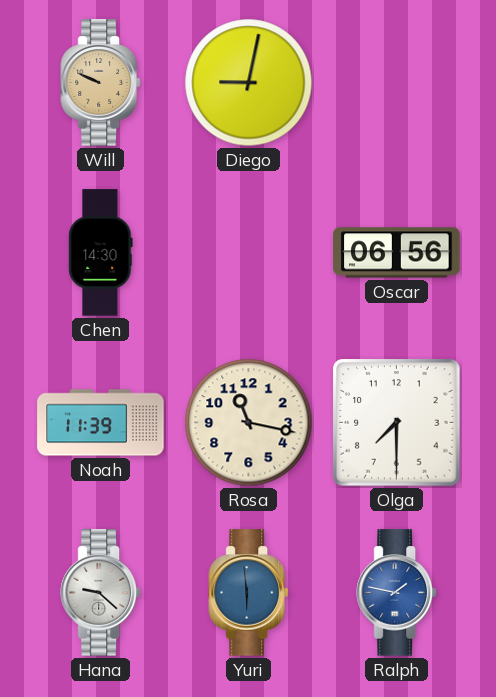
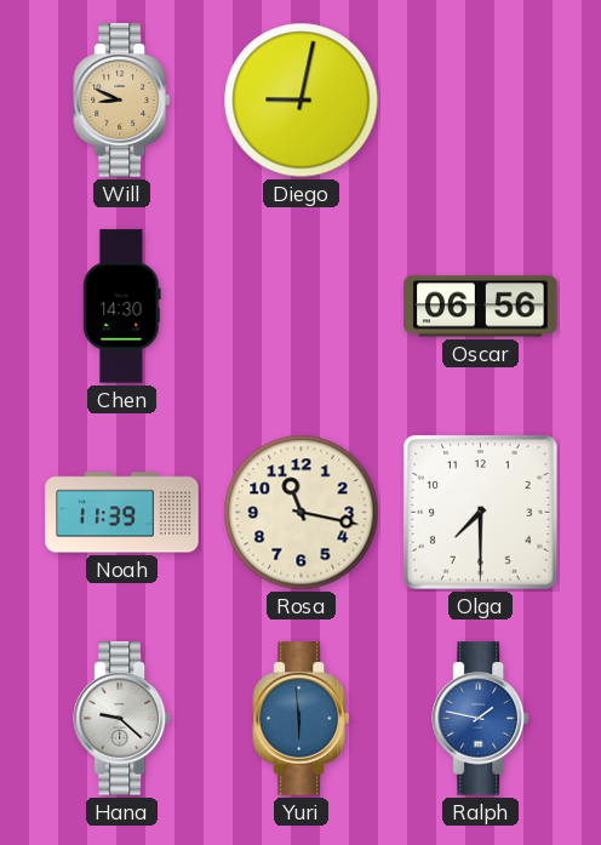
Will: 9:49 -> 8:49
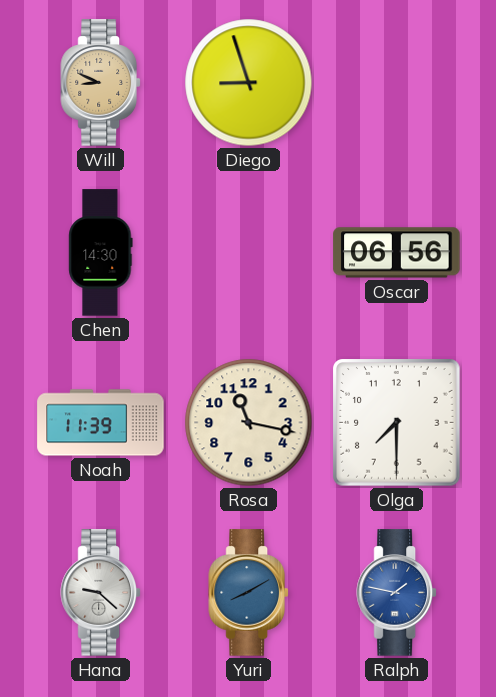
Diego: 9:02 -> 8:57
Yuri: 5:59 -> 8:10
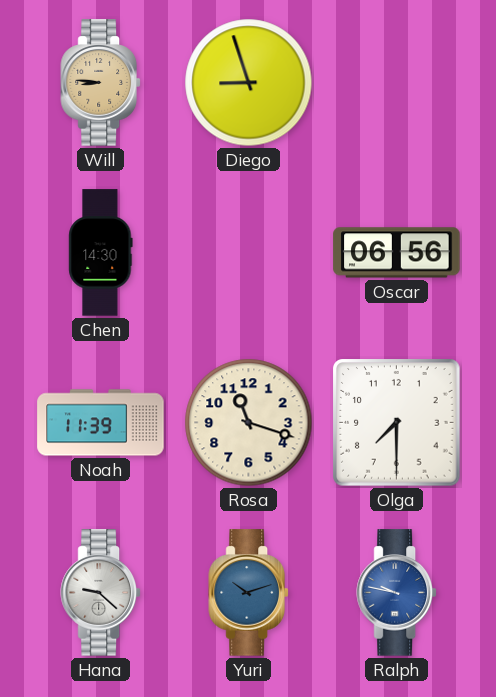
Will: 8:49 -> 8:46
Rosa: 11:17 -> 11:18
Yuri: 8:10 -> 10:12
Ralph: 1:47 -> 9:47
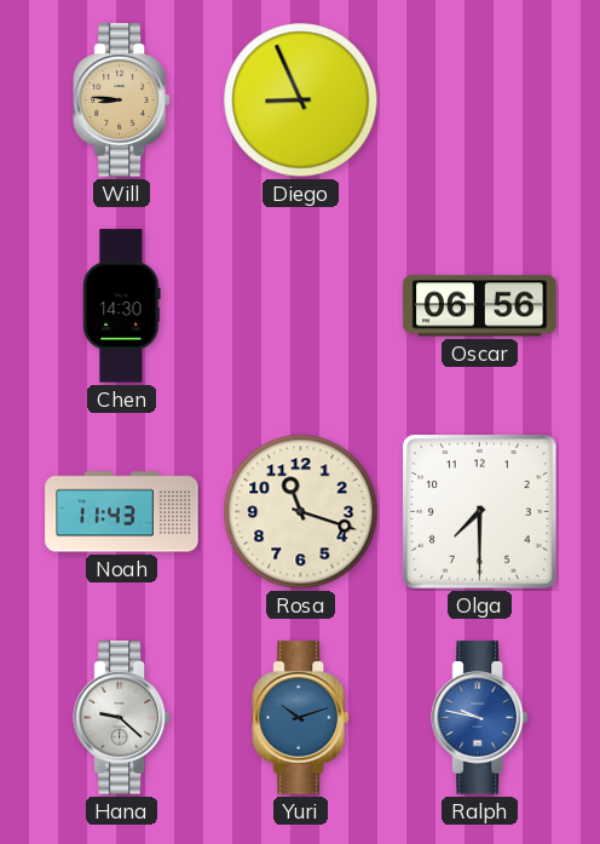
Diego: 8:57 -> 8:56
Noah: 11:39 -> 11:43
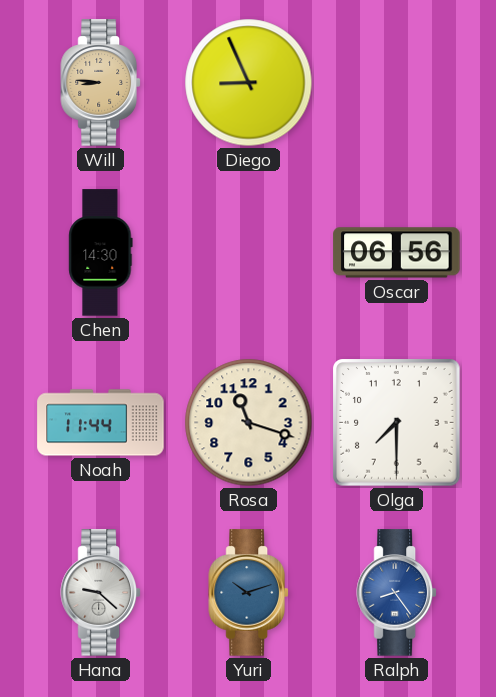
Noah: 11:43 -> 11:44
Ralph: 9:47 -> 8:24
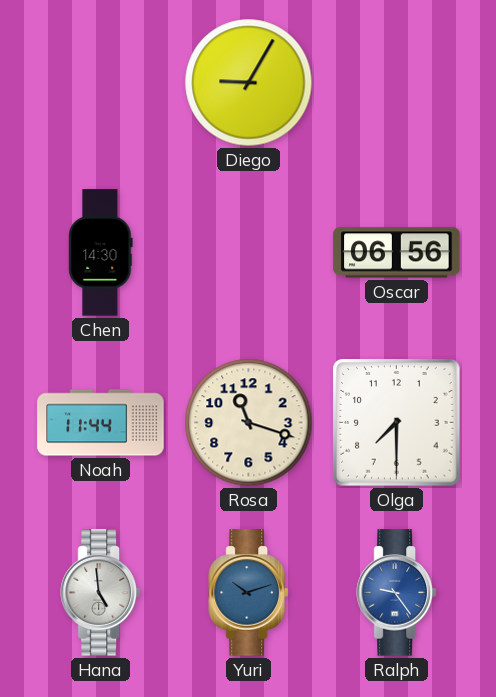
Will: 8:46 -> none
Diego: 8:56 -> 9:05
Hana: 9:22 -> 4:59
Ralph: 8:24 -> 9:24
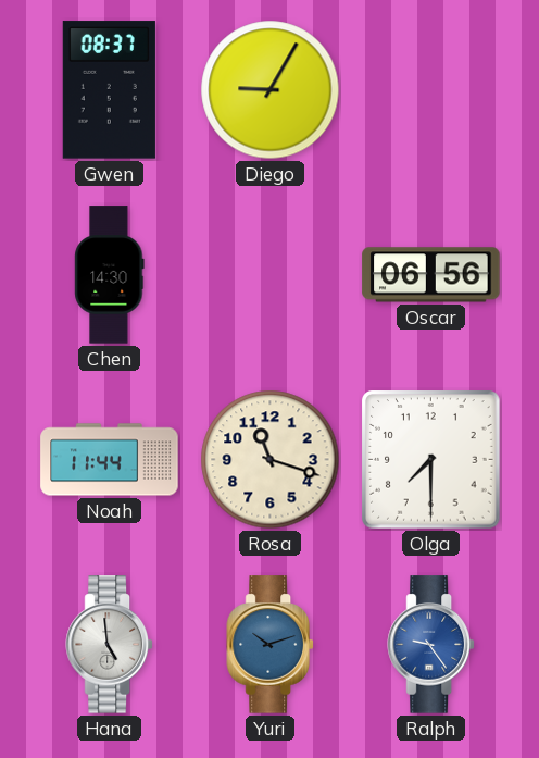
Gwen: none -> 08:37
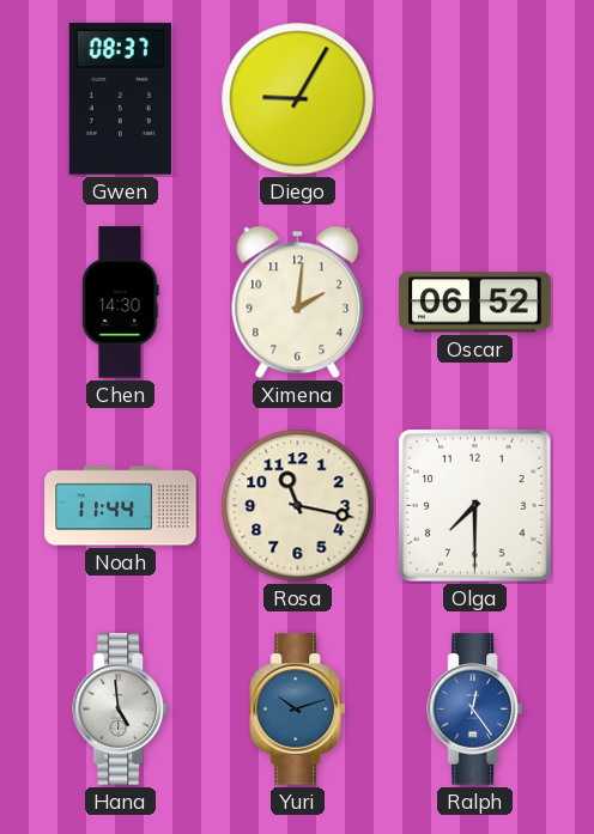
Ximena: none -> 2:01
Oscar: 06:56 -> 06:52
Rosa: 11:18 -> 11:17
Ralph: 9:24 -> 12:24
